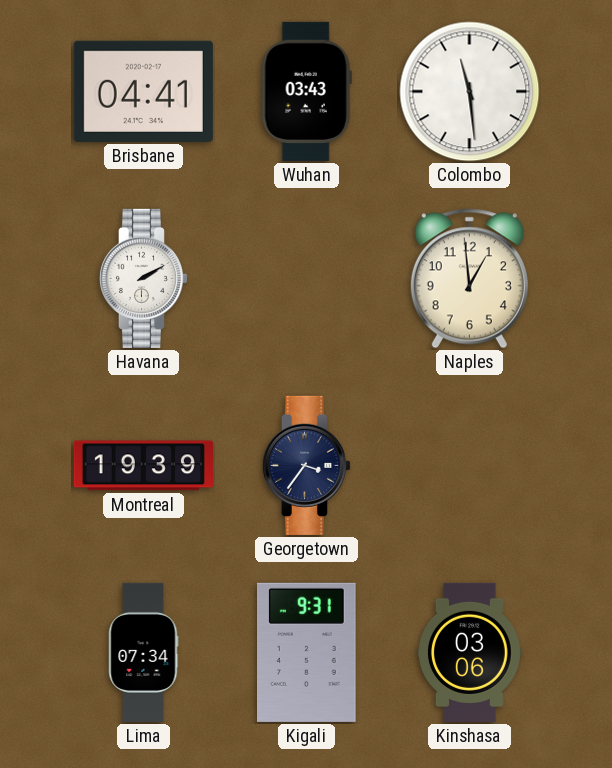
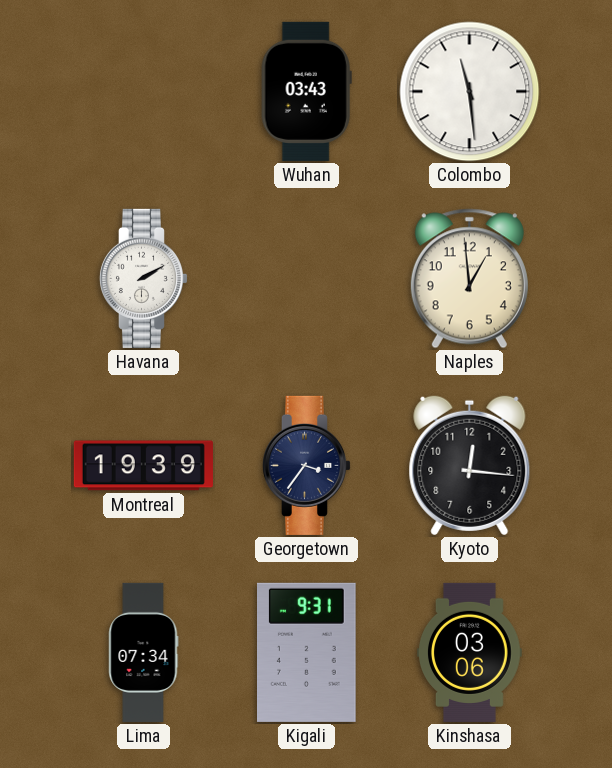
Brisbane: 04:41 -> none
Kyoto: none -> 12:16
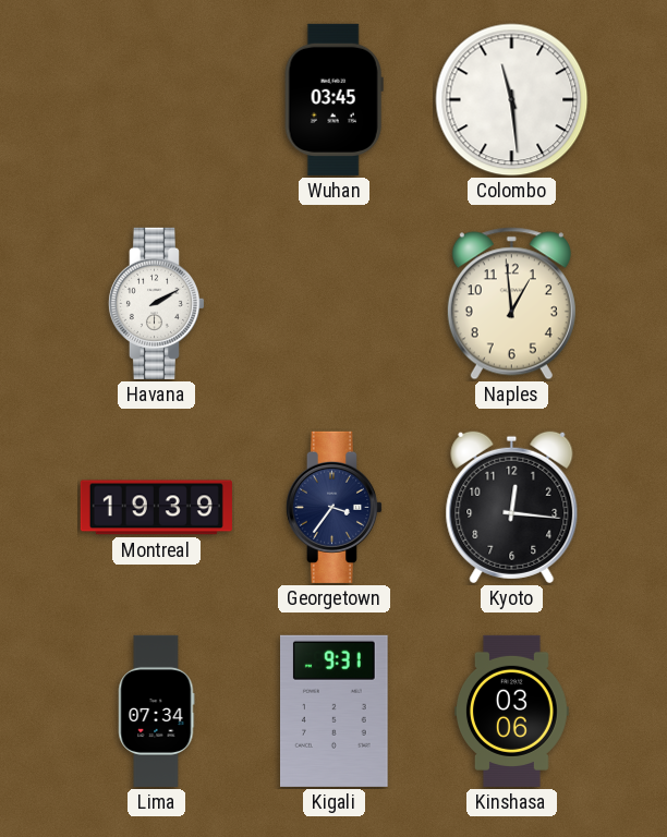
Wuhan: 03:43 -> 03:45
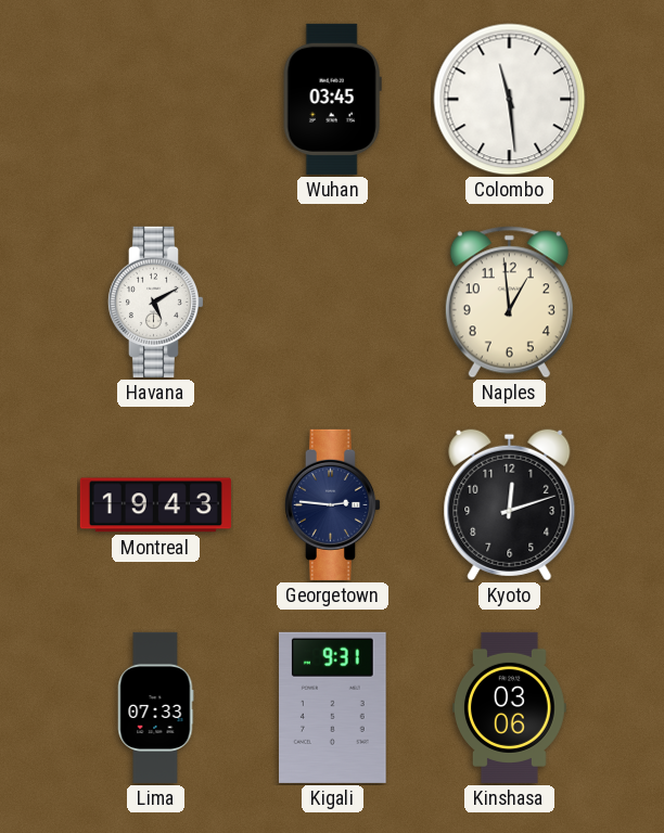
Havana: 2:10 -> 5:10
Montreal: 19:39 -> 19:43
Georgetown: 3:36 -> 2:46
Kyoto: 12:16 -> 12:12
Lima: 07:34 -> 07:33
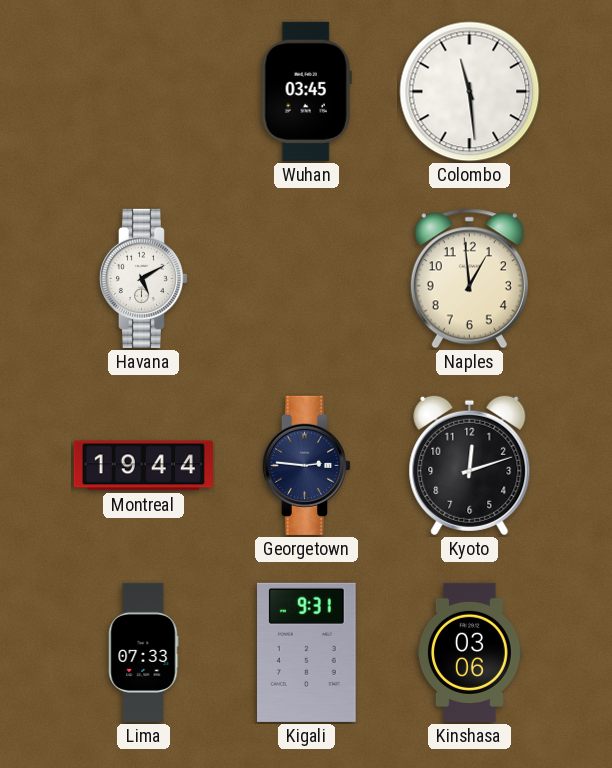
Montreal: 19:43 -> 19:44
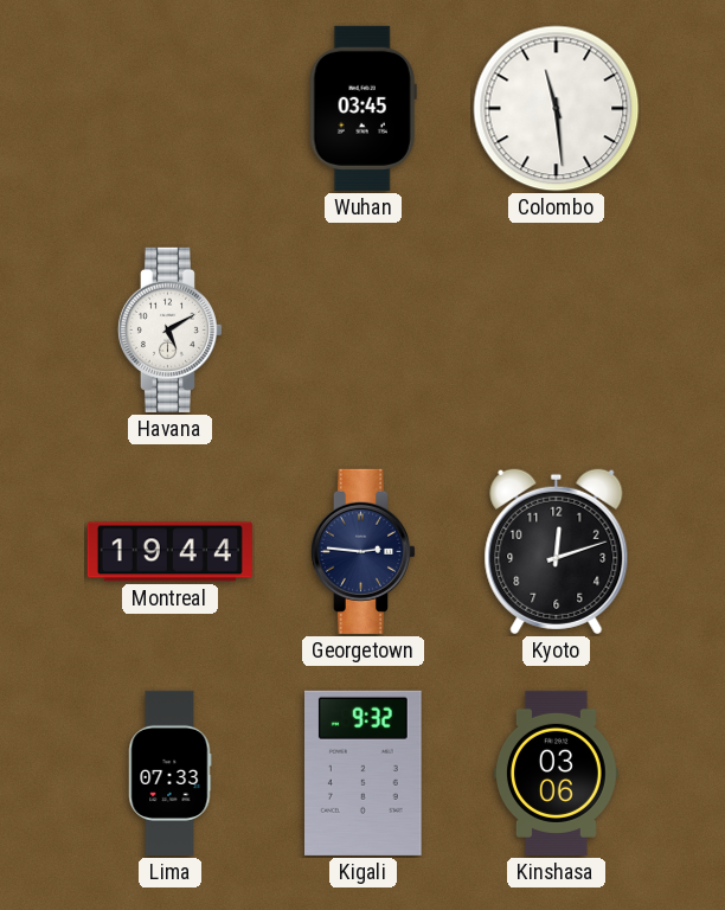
Naples: 12:59 -> none
Kigali: 9:31 -> 9:32
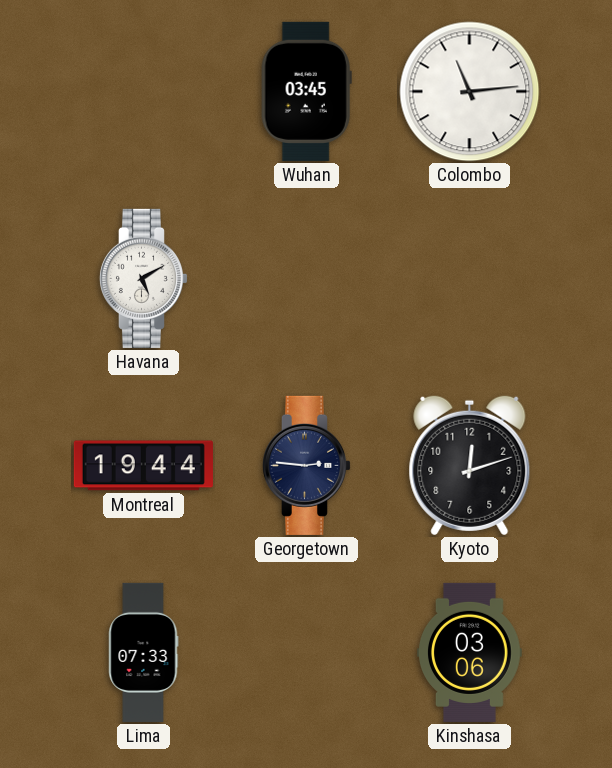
Colombo: 11:29 -> 11:14
Kigali: 9:32 -> none
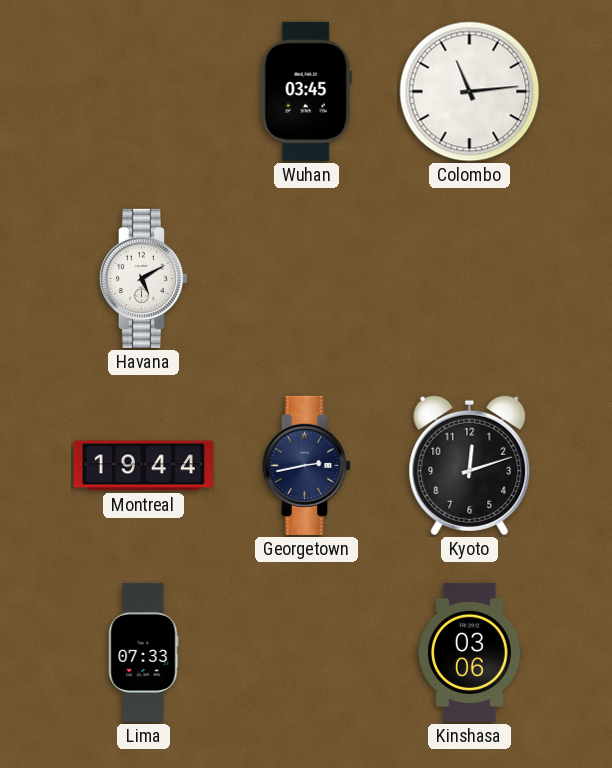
Georgetown: 2:46 -> 2:43
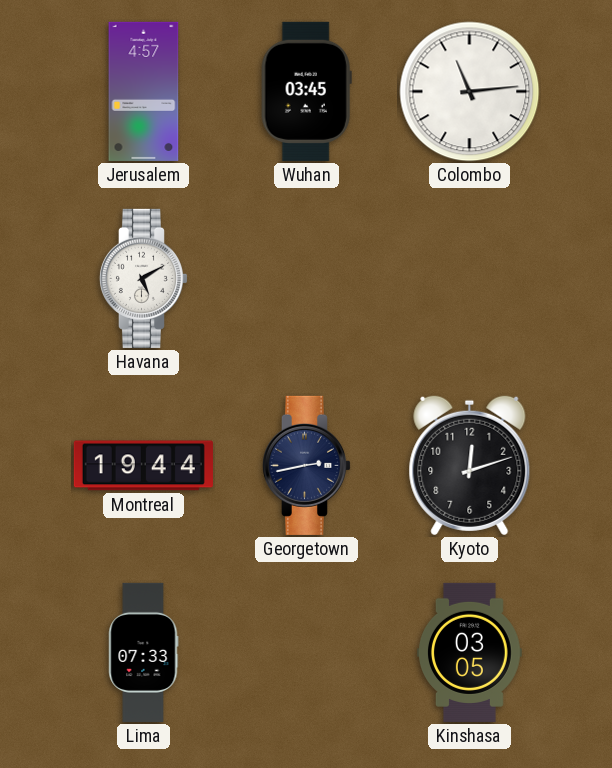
Jerusalem: none -> 4:57
Kinshasa: 03:06 -> 03:05
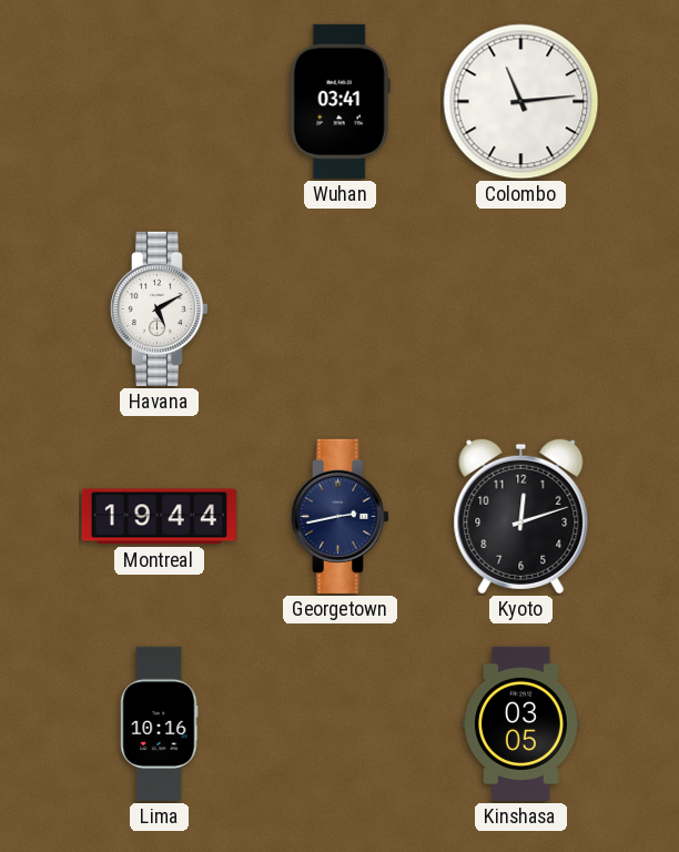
Jerusalem: 4:57 -> none
Wuhan: 03:45 -> 03:41
Lima: 07:33 -> 10:16
